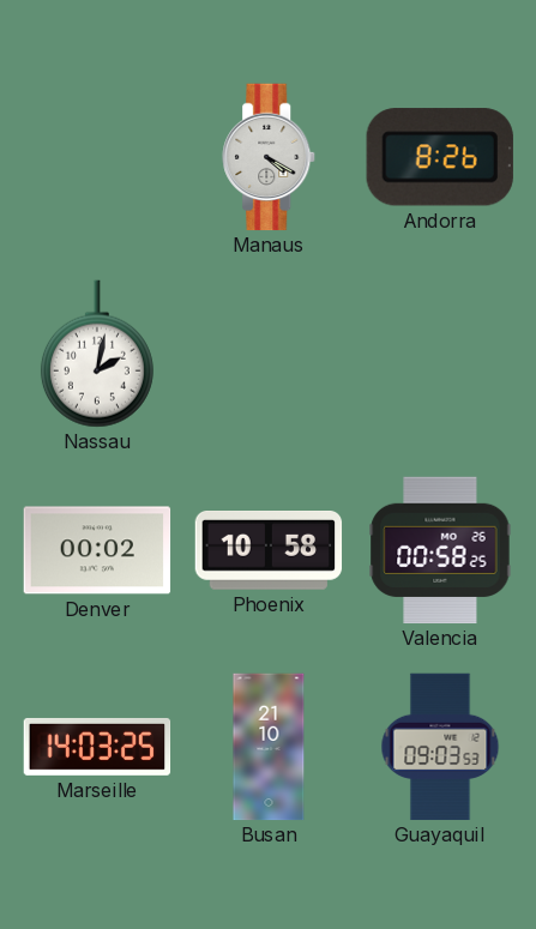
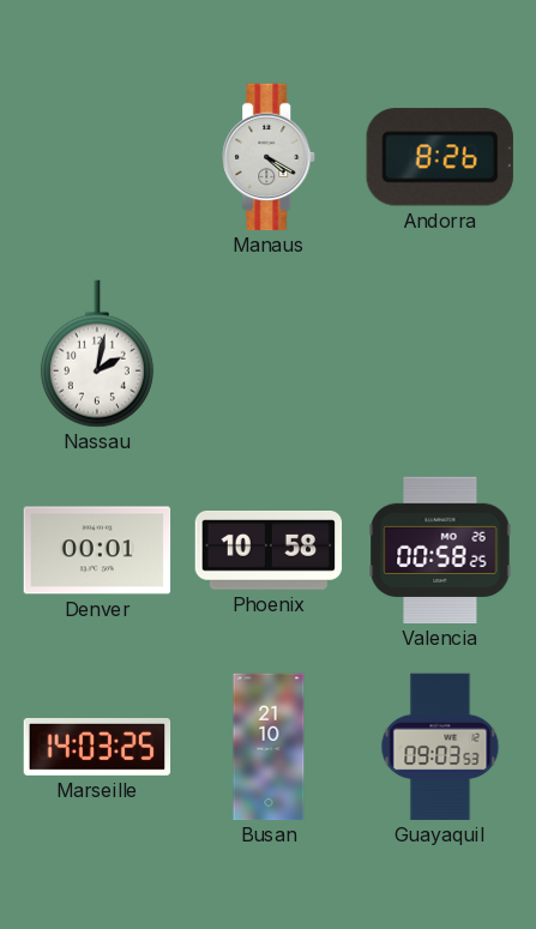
Denver: 00:02 -> 00:01
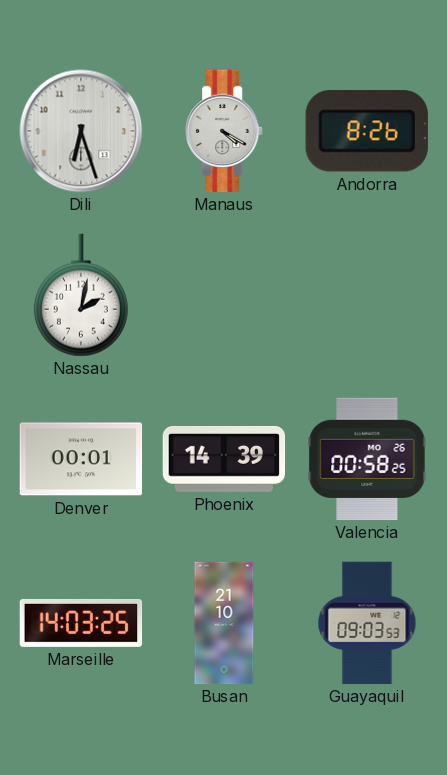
Dili: none -> 6:27
Phoenix: 10:58 -> 14:39
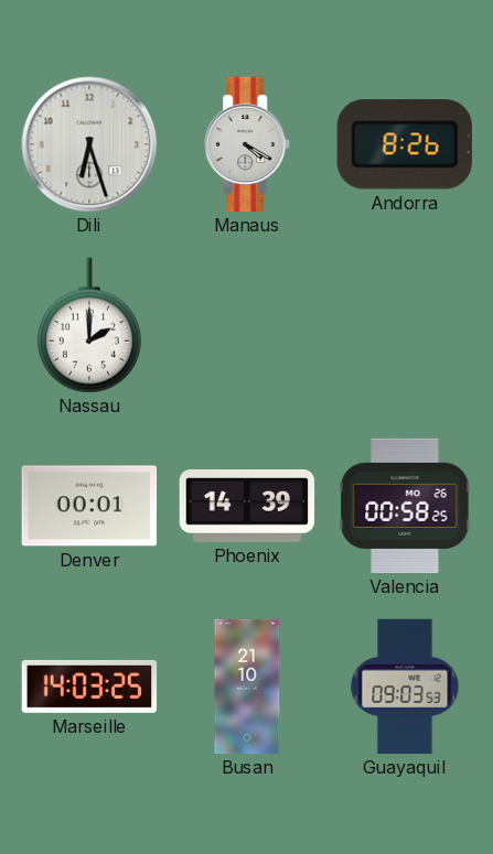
Nassau: 2:02 -> 2:00
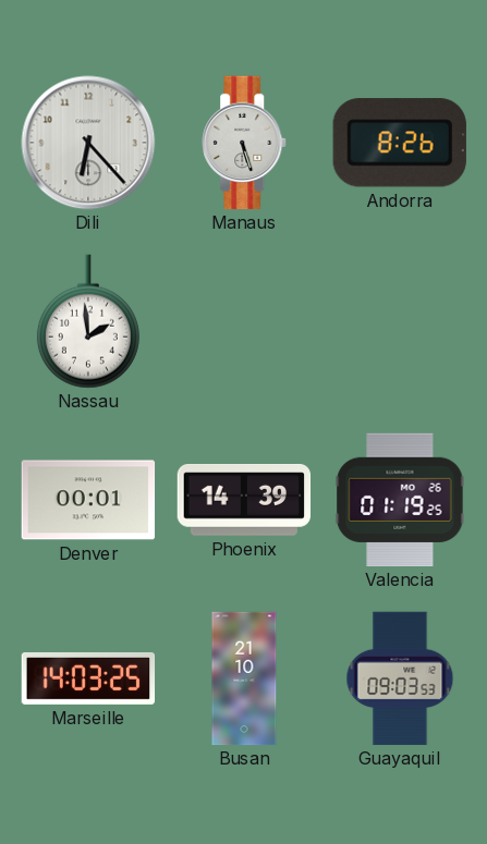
Dili: 6:27 -> 6:23
Manaus: 4:20 -> 5:27
Nassau: 2:00 -> 1:59
Valencia: 00:58 -> 01:19
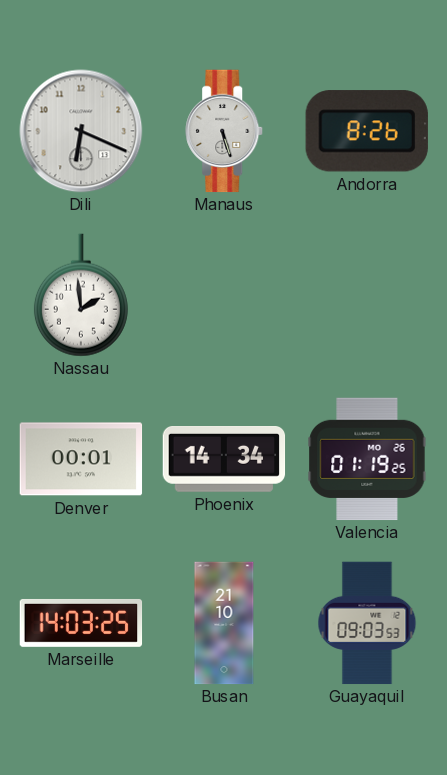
Dili: 6:23 -> 6:19
Phoenix: 14:39 -> 14:34
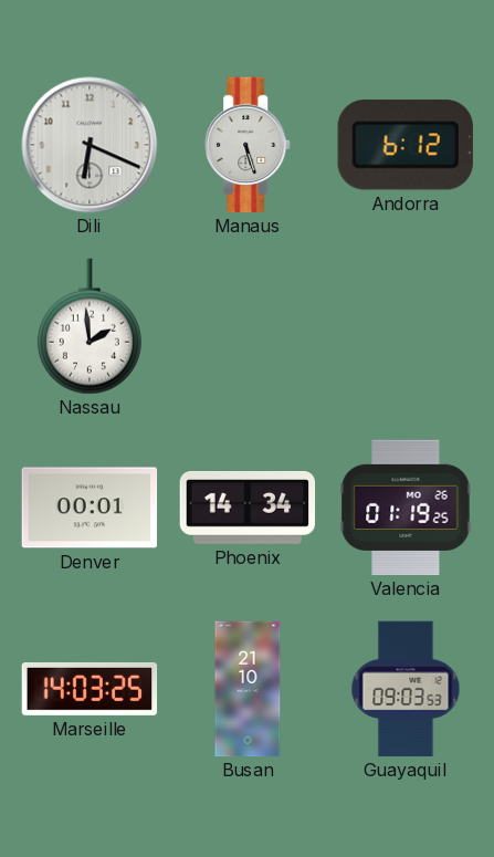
Andorra: 8:26 -> 6:12
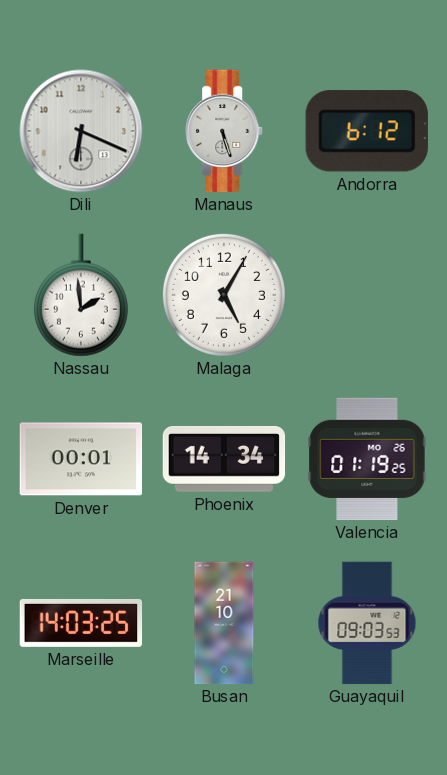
Malaga: none -> 5:05
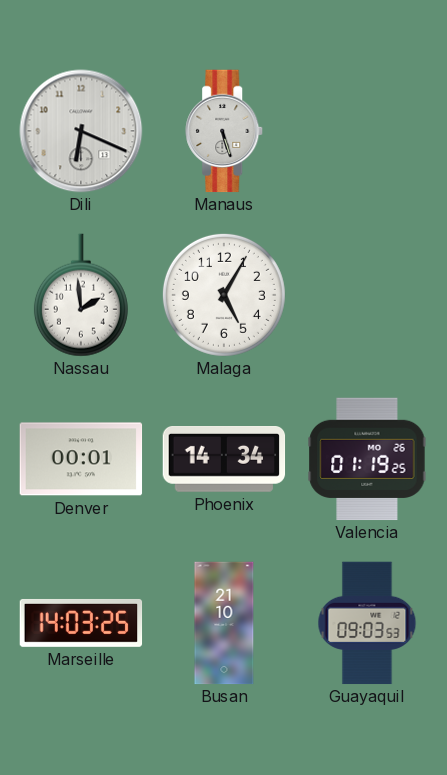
Andorra: 6:12 -> none
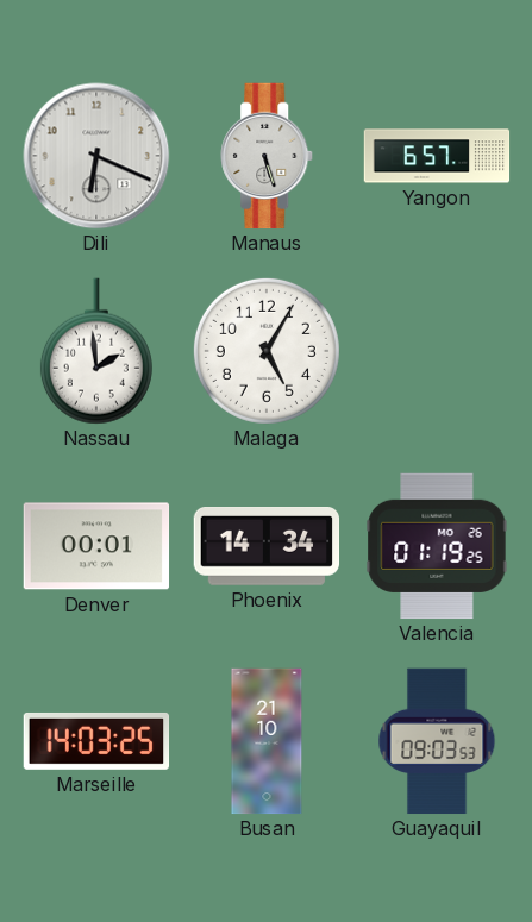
Yangon: none -> 6:57
